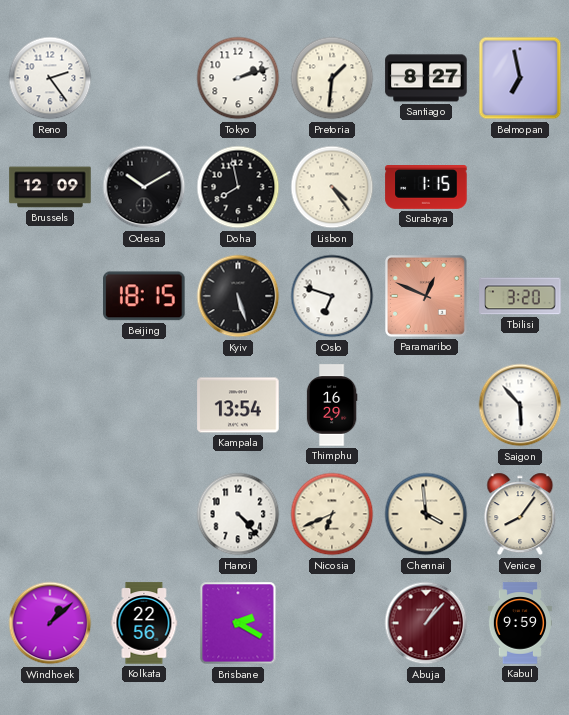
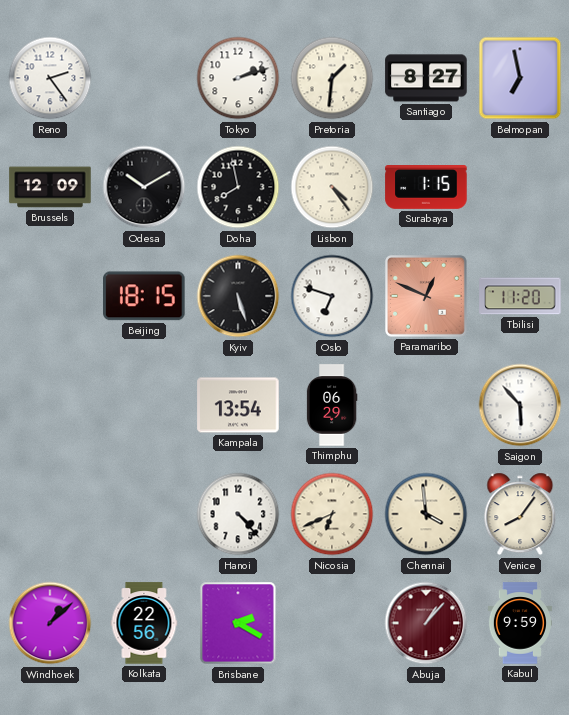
Tbilisi: 3:20 -> 11:20
Thimphu: 16:29 -> 06:29
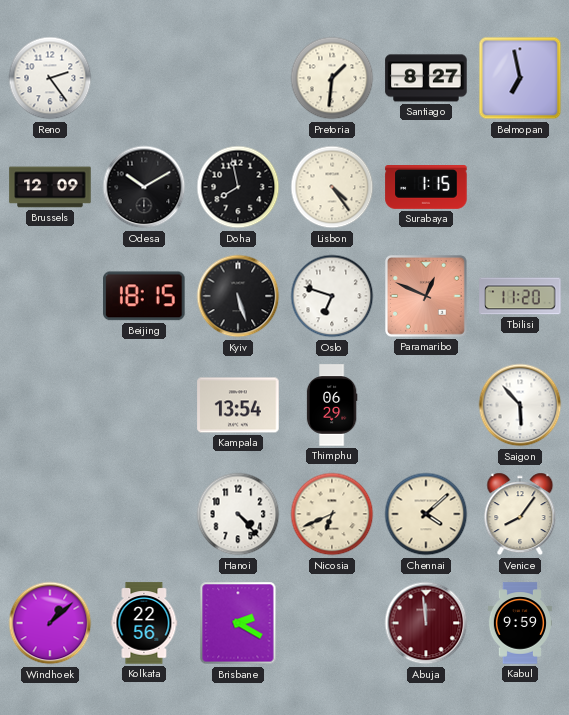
Tokyo: 2:12 -> none
Chennai: 3:59 -> 4:08
Abuja: 1:07 -> 11:59
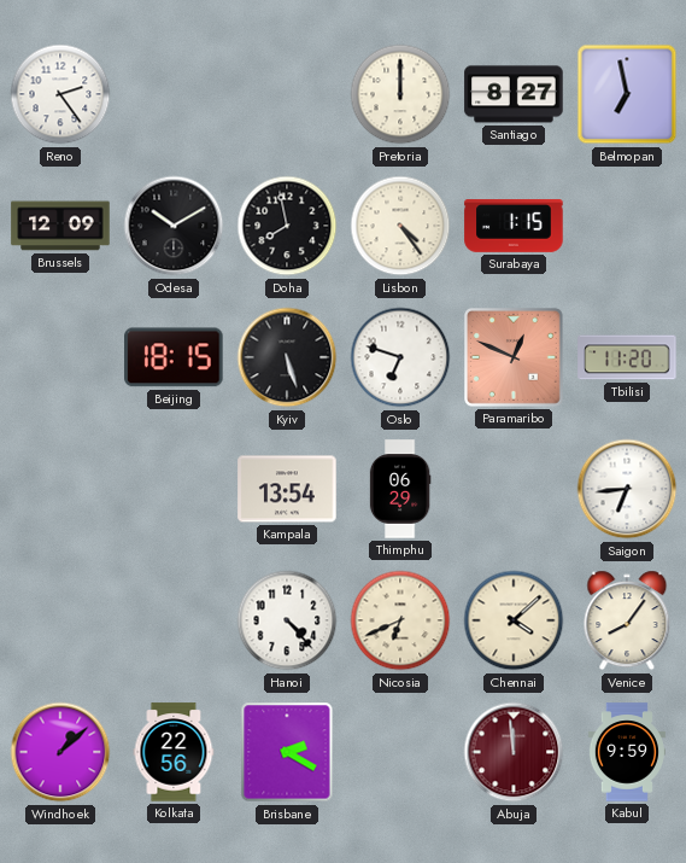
Pretoria: 1:31 -> 12:00
Saigon: 5:53 -> 6:44
